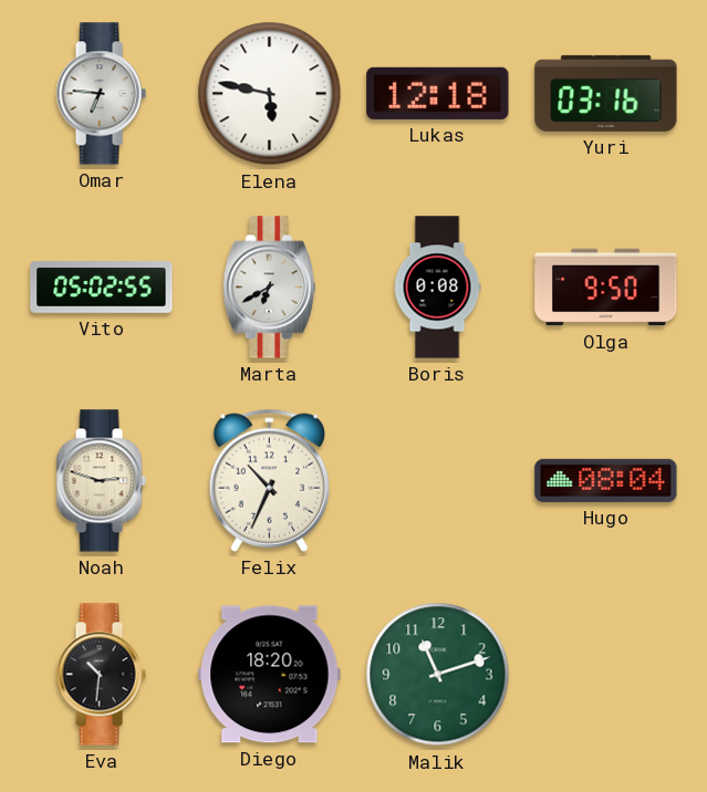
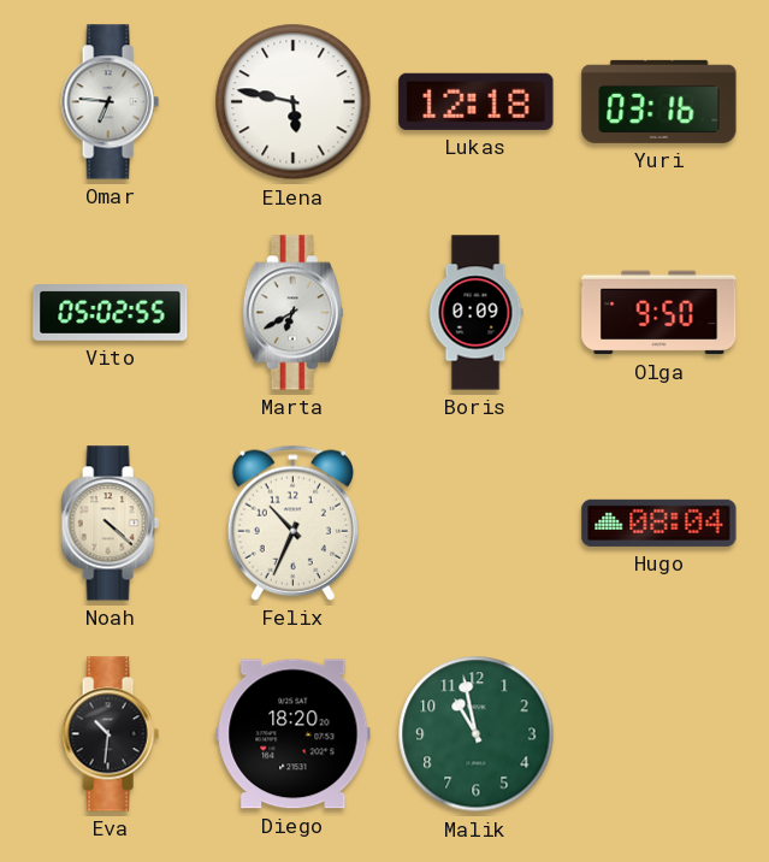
Boris: 0:08 -> 0:09
Noah: 2:48 -> 4:22
Malik: 11:12 -> 10:58
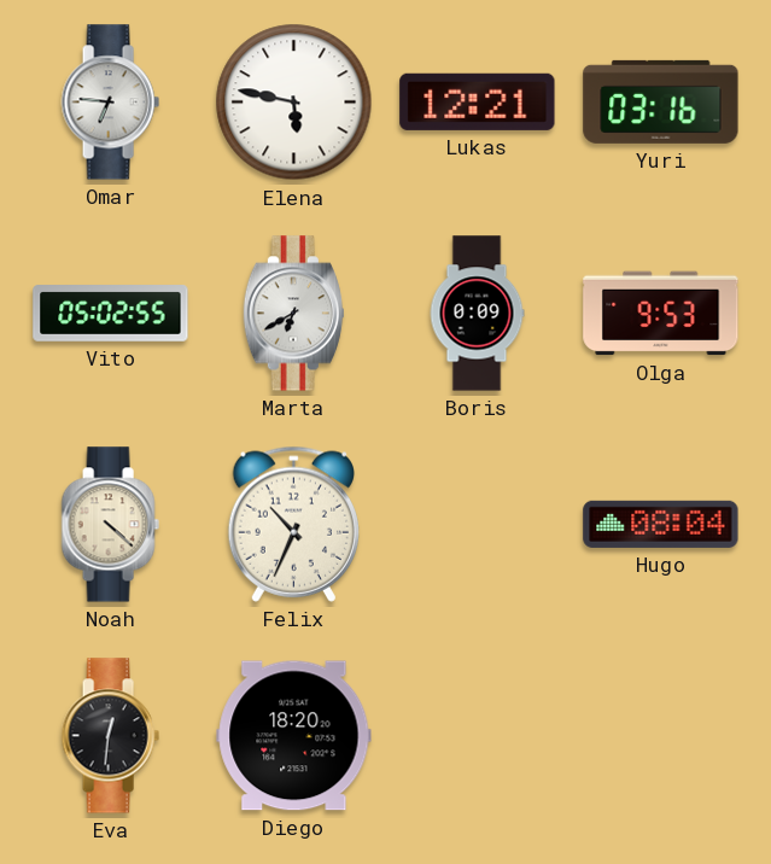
Lukas: 12:18 -> 12:21
Olga: 9:50 -> 9:53
Eva: 10:31 -> 12:31
Malik: 10:58 -> none
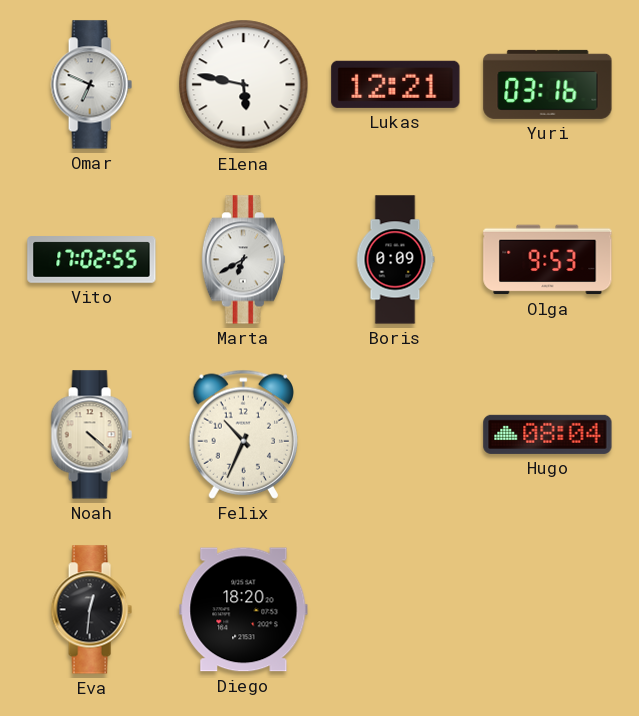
Omar: 6:46 -> 6:49
Vito: 05:02 -> 17:02
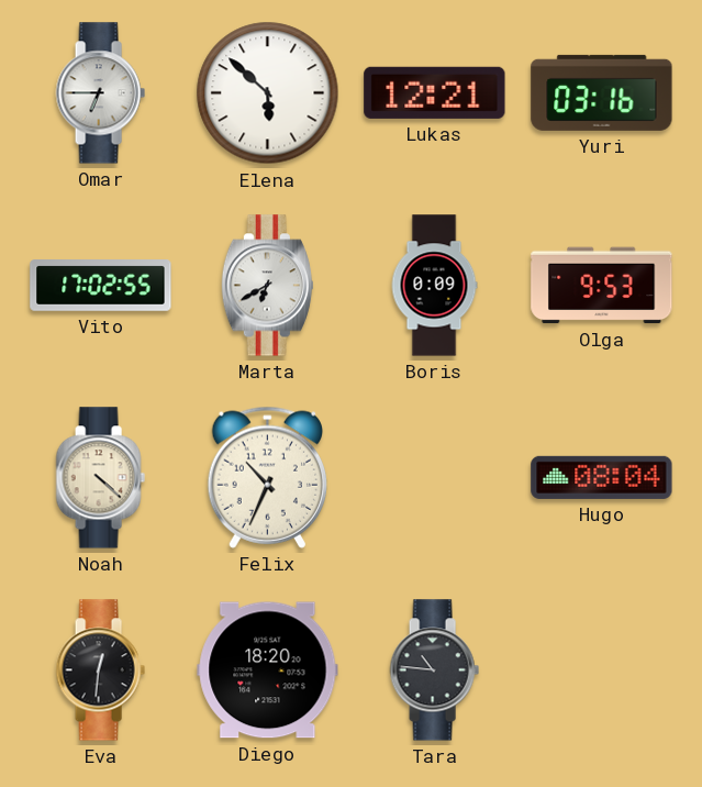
Omar: 6:49 -> 6:45
Elena: 5:47 -> 5:52
Tara: none -> 10:46
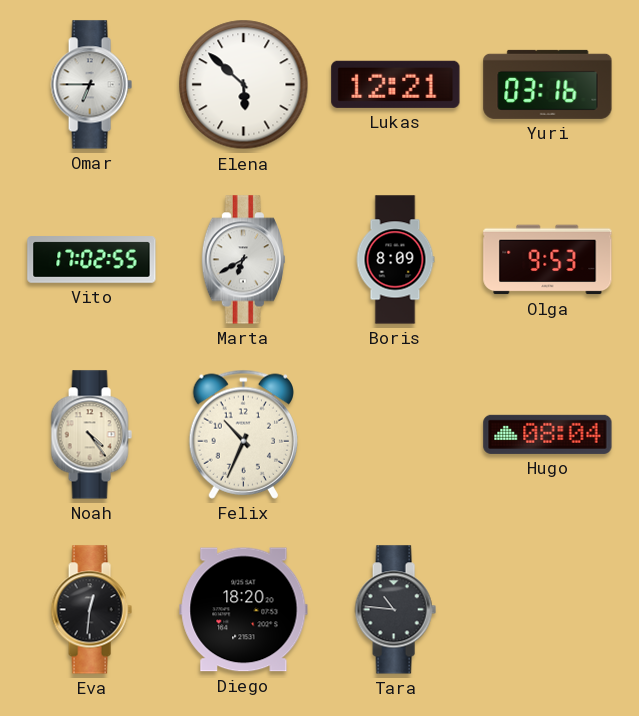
Boris: 0:09 -> 8:09
Noah: 4:22 -> 4:24
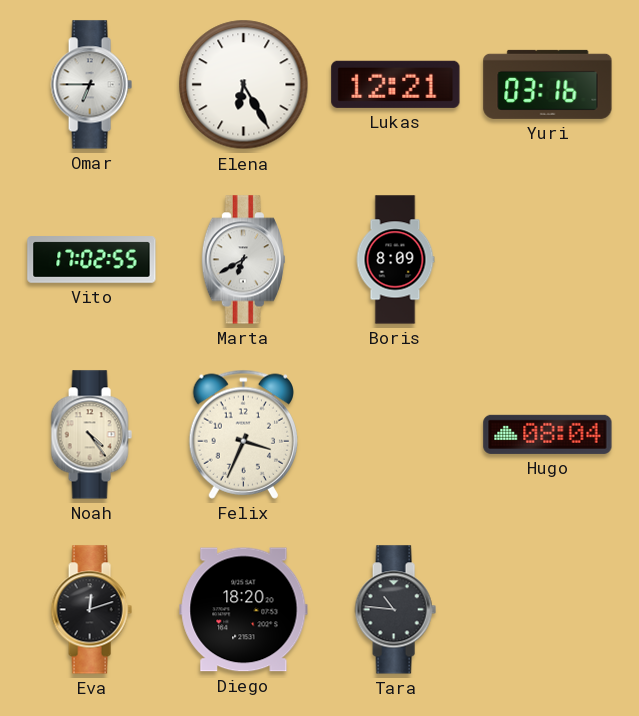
Elena: 5:52 -> 6:25
Olga: 9:53 -> none
Felix: 10:34 -> 3:34
Eva: 12:31 -> 12:12
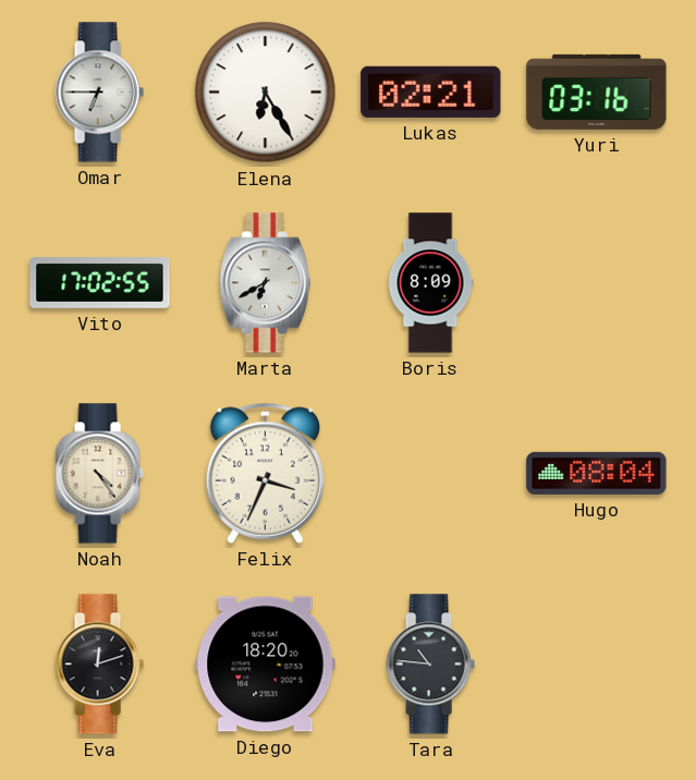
Lukas: 12:21 -> 02:21
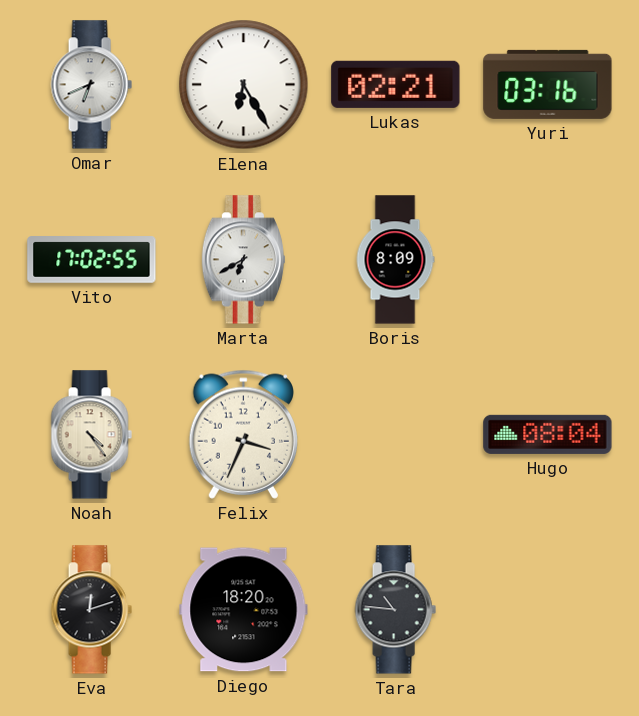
Omar: 6:45 -> 6:41
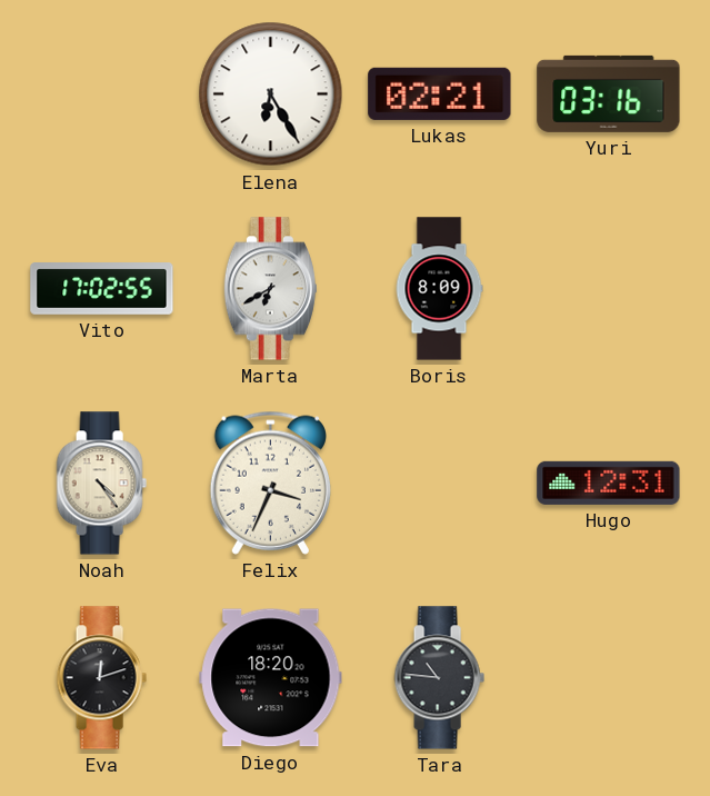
Omar: 6:41 -> none
Hugo: 08:04 -> 12:31
